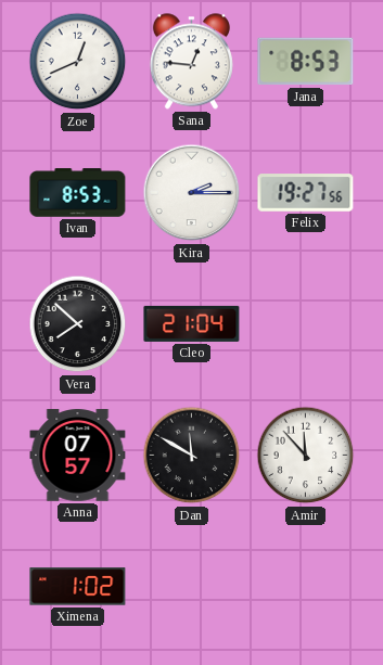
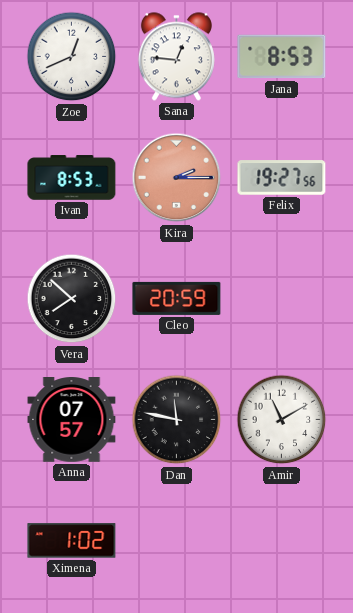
Kira dial: white -> salmon
Cleo: 21:04 -> 20:59
Dan: 11:50 -> 11:47
Amir: 11:53 -> 11:10
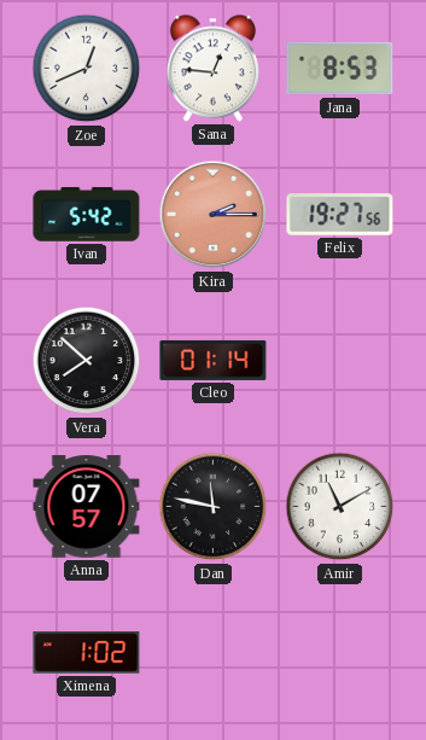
Ivan: 8:53 -> 5:42
Cleo: 20:59 -> 01:14
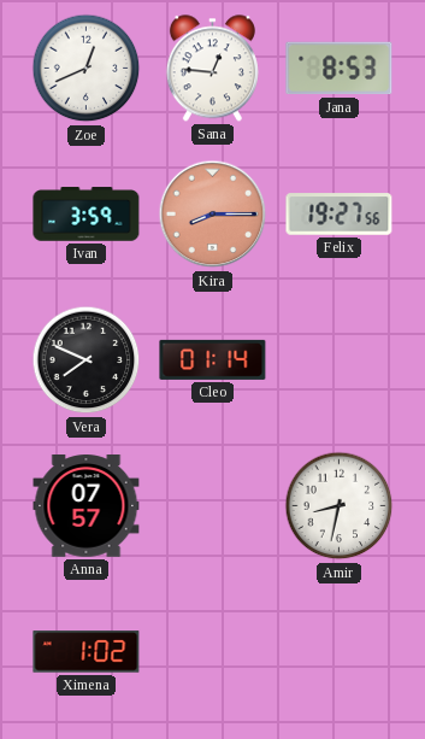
Ivan: 5:42 -> 3:59
Kira: 2:15 -> 8:15
Vera: 7:52 -> 7:49
Dan: 11:47 -> none
Amir: 11:10 -> 8:32
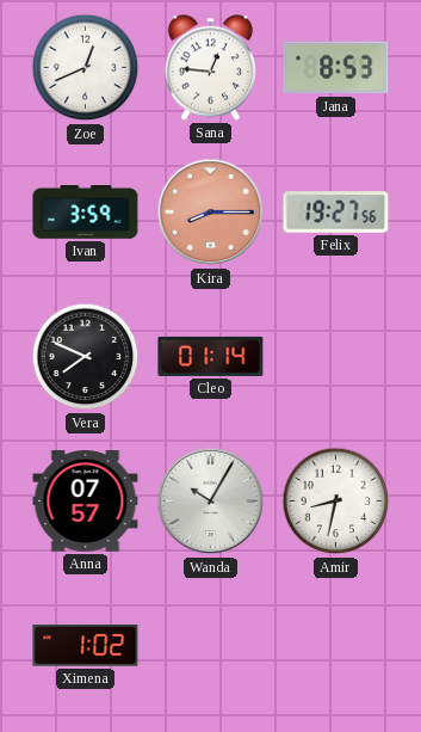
Wanda: none -> 10:05
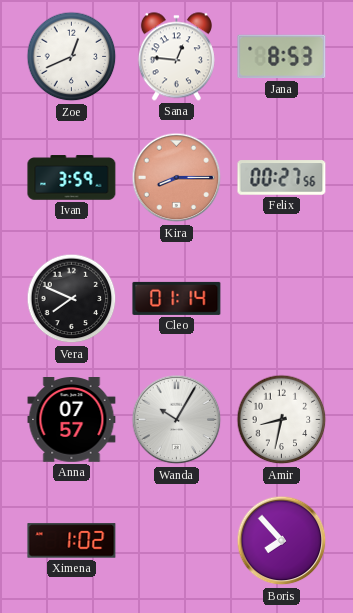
Felix: 19:27 -> 00:27
Boris: none -> 7:53
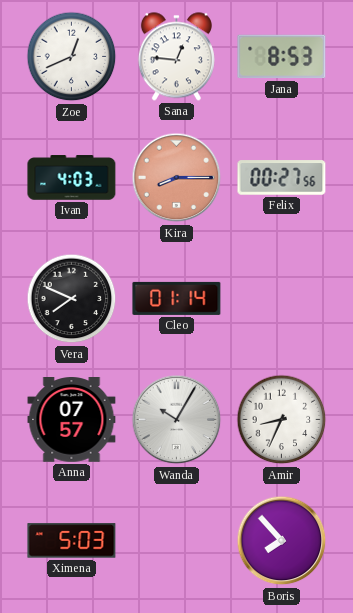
Ivan: 3:59 -> 4:03
Amir: 8:32 -> 8:34
Ximena: 1:02 -> 5:03
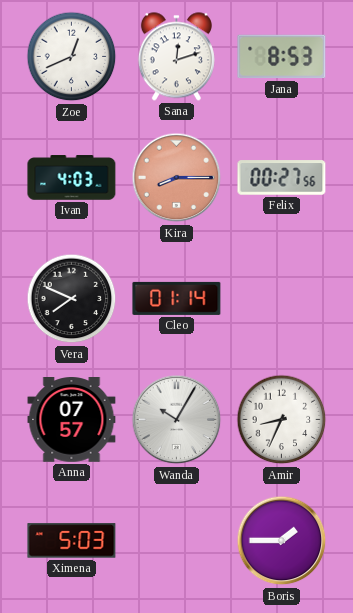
Sana: 12:46 -> 12:12
Boris: 7:53 -> 1:45
